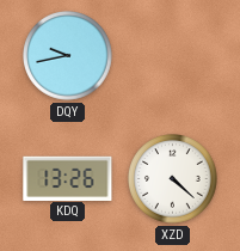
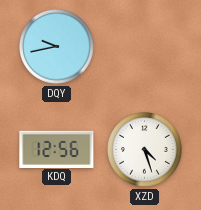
KDQ: 13:26 -> 12:56
XZD: 4:22 -> 4:27
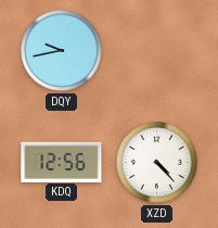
XZD: 4:27 -> 4:23
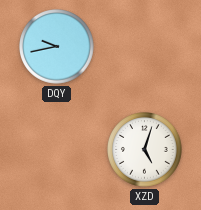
KDQ: 12:56 -> none
XZD: 4:23 -> 5:03
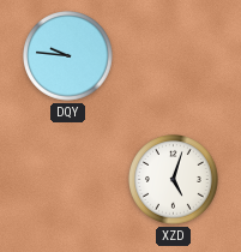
DQY: 9:43 -> 9:46
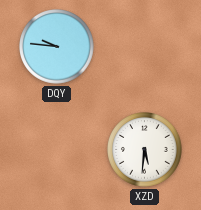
XZD: 5:03 -> 5:31
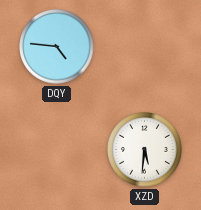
DQY: 9:46 -> 4:46
